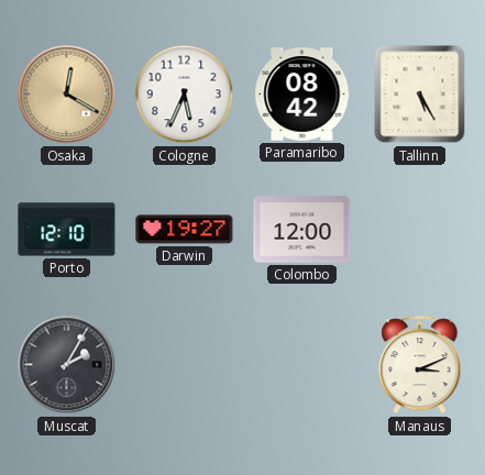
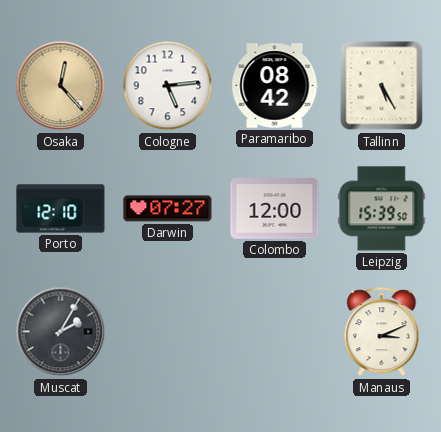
Osaka: 12:20 -> 12:23
Cologne: 5:34 -> 5:14
Darwin: 19:27 -> 07:27
Leipzig: none -> 15:39
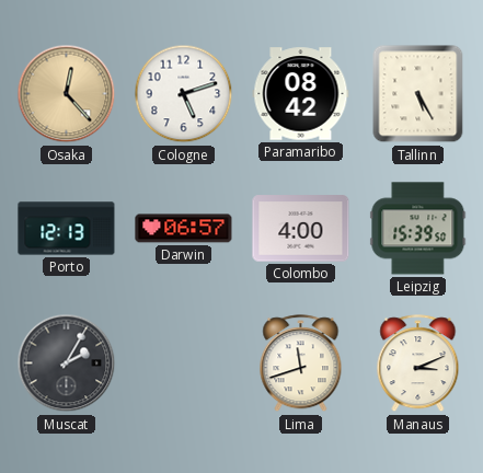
Cologne: 5:14 -> 5:12
Porto: 12:10 -> 12:13
Darwin: 07:27 -> 06:57
Colombo: 12:00 -> 4:00
Lima: none -> 11:42
